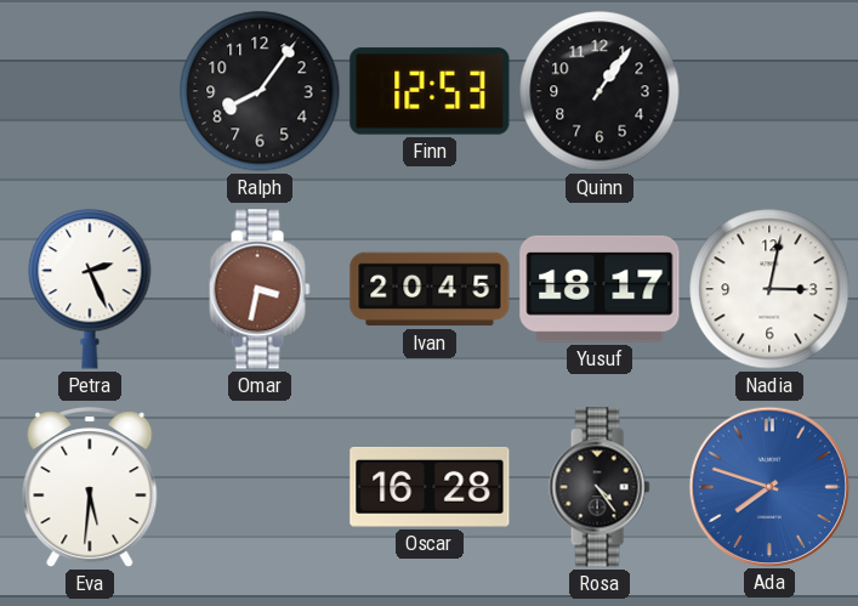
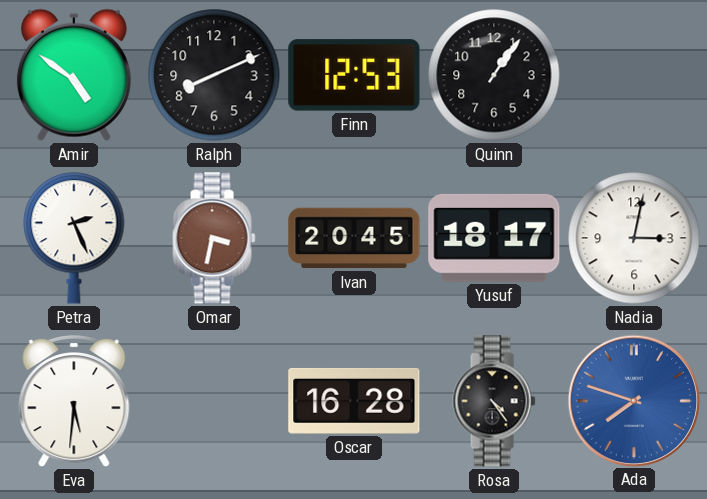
Amir: none -> 4:51
Ralph: 8:06 -> 8:11
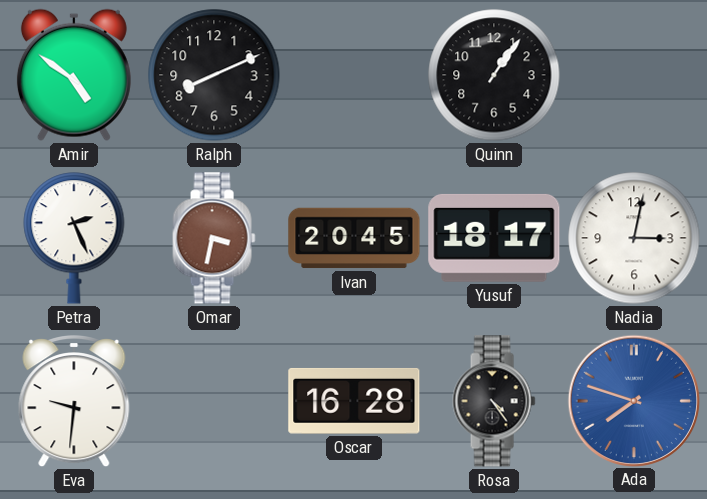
Finn: 12:53 -> none
Eva: 5:31 -> 9:31
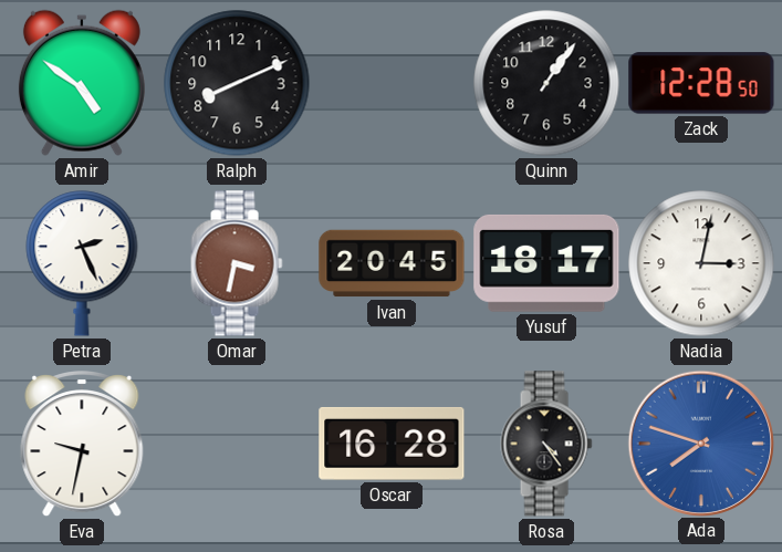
Zack: none -> 12:28
Eva: 9:31 -> 9:32
